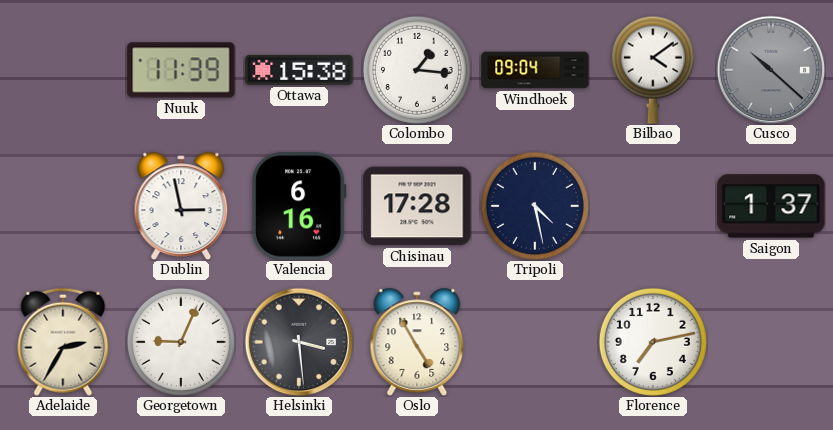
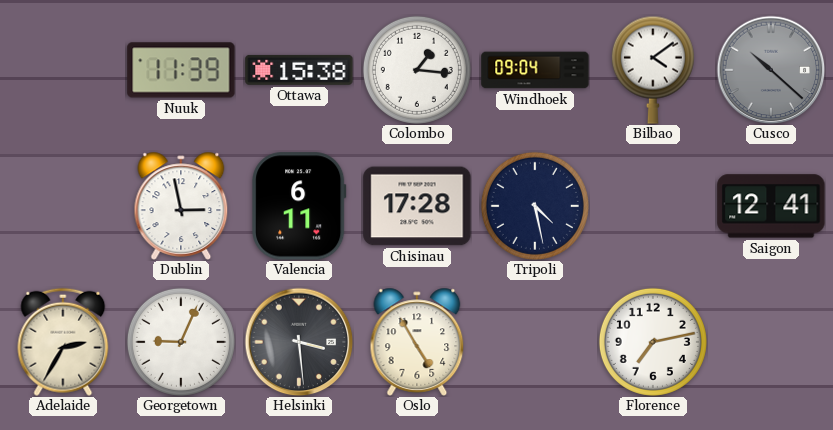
Valencia: 6:16 -> 6:11
Saigon: 1:37 -> 12:41
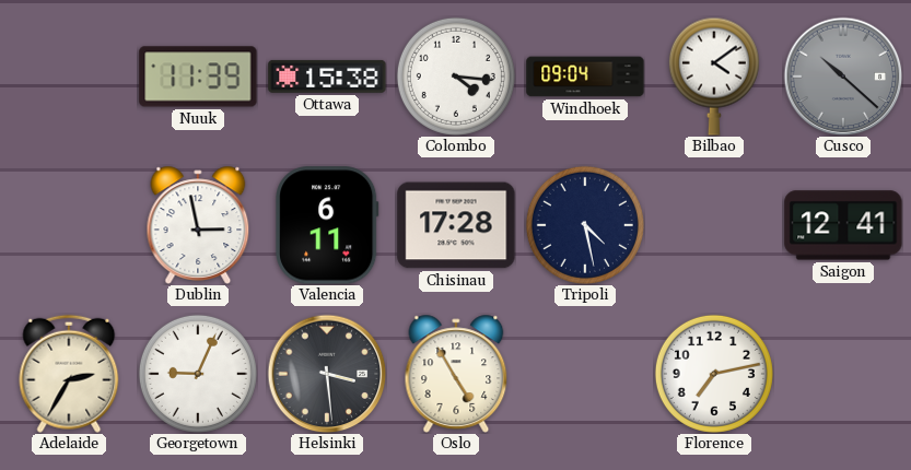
Colombo: 1:16 -> 4:16
